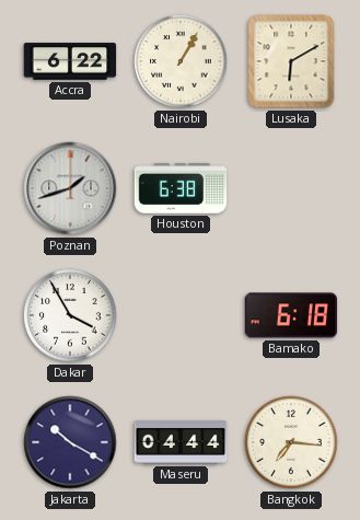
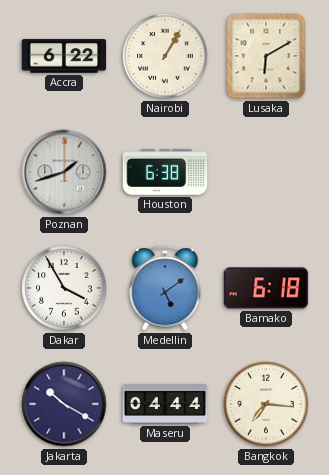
Medellin: none -> 5:09
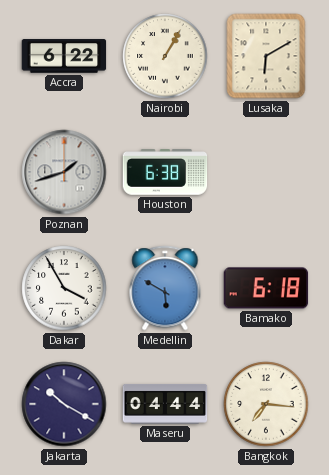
Medellin: 5:09 -> 5:50
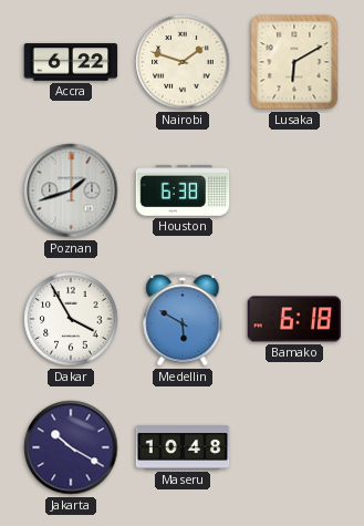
Nairobi: 1:05 -> 1:48
Maseru: 04:44 -> 10:48
Bangkok: 7:16 -> none
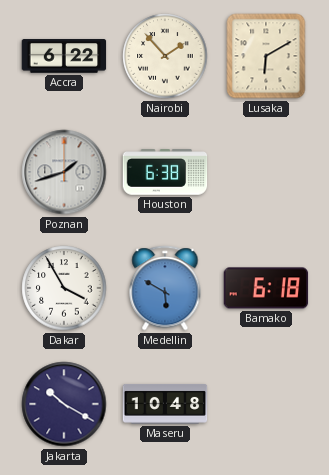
Nairobi: 1:48 -> 1:53
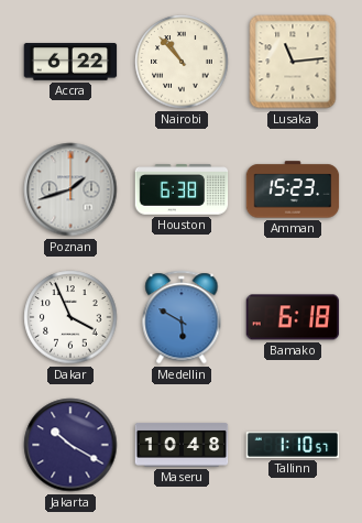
Nairobi: 1:53 -> 10:53
Lusaka: 6:10 -> 11:14
Amman: none -> 15:23
Dakar: 3:55 -> 3:56
Tallinn: none -> 1:10
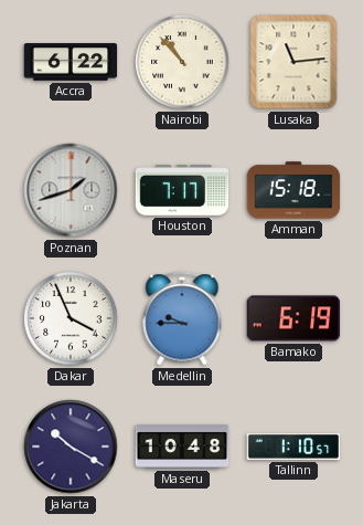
Houston: 6:38 -> 7:17
Amman: 15:23 -> 15:18
Medellin: 5:50 -> 9:45
Bamako: 6:18 -> 6:19
